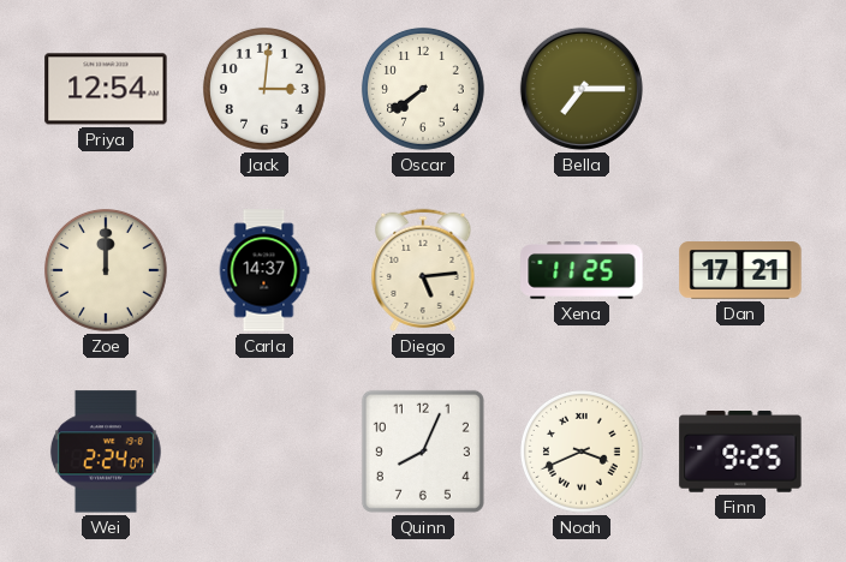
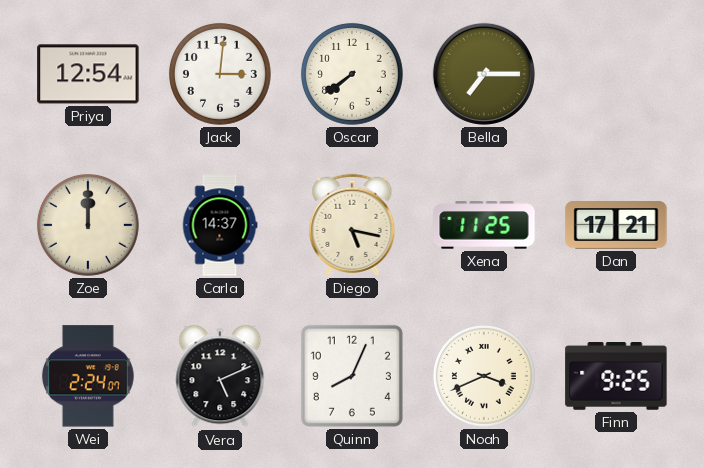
Diego: 5:14 -> 5:17
Vera: none -> 5:11
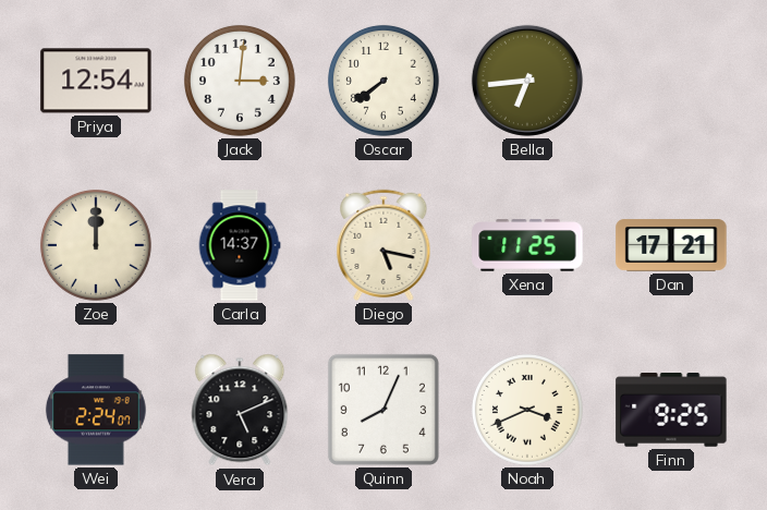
Bella: 7:15 -> 6:44
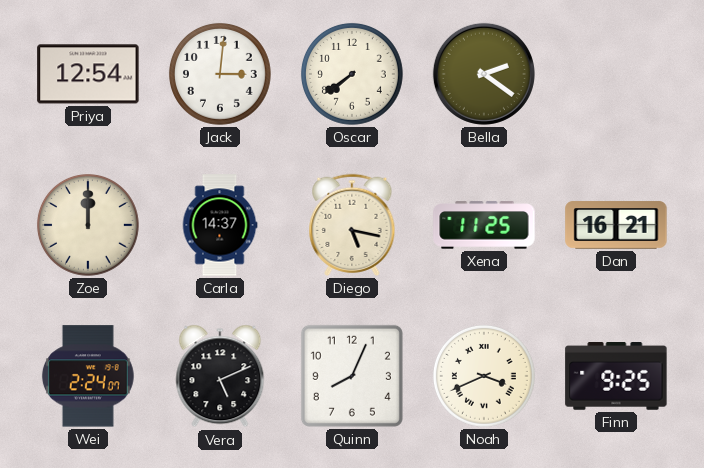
Bella: 6:44 -> 2:21
Dan: 17:21 -> 16:21
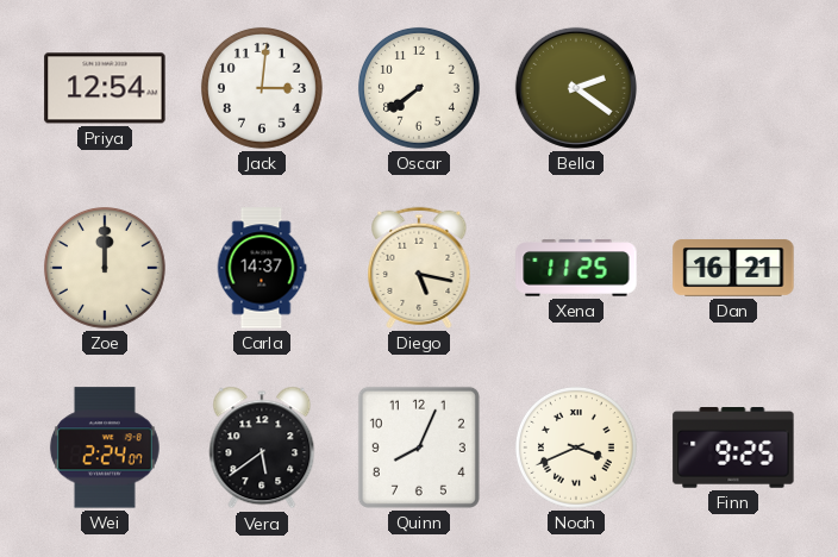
Vera: 5:11 -> 5:39
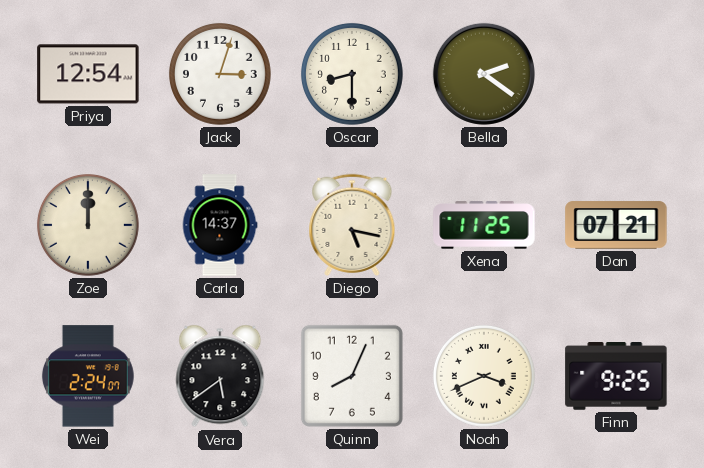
Jack: 3:01 -> 3:03
Oscar: 7:39 -> 8:30
Dan: 16:21 -> 07:21
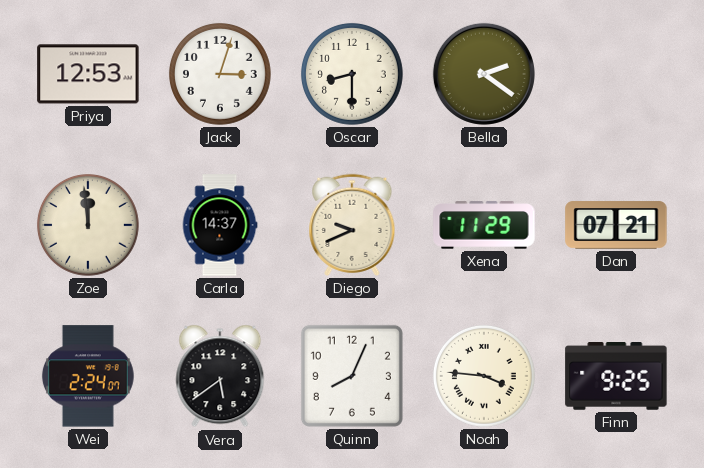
Priya: 12:54 -> 12:53
Zoe: 12:00 -> 11:59
Diego: 5:17 -> 9:41
Xena: 11:25 -> 11:29
Noah: 3:41 -> 3:46
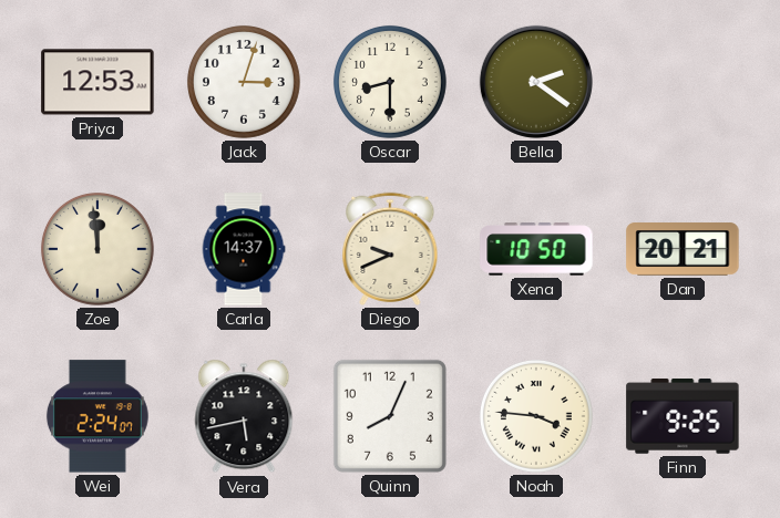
Xena: 11:29 -> 10:50
Dan: 07:21 -> 20:21
Vera: 5:39 -> 5:43
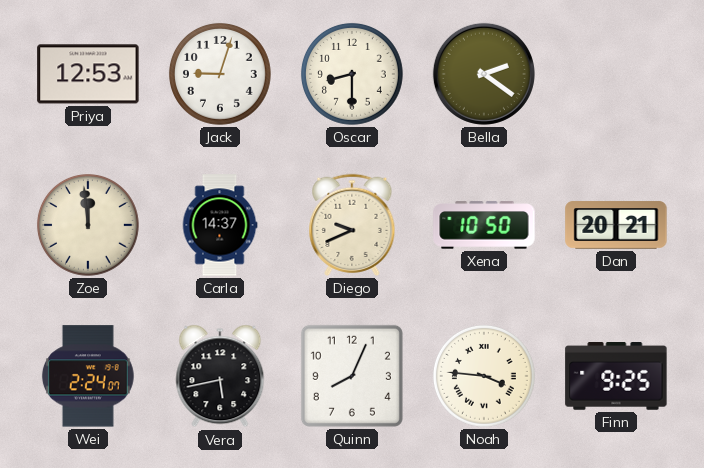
Jack: 3:03 -> 9:03
